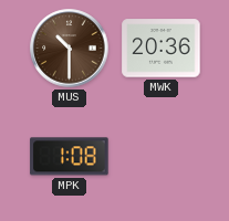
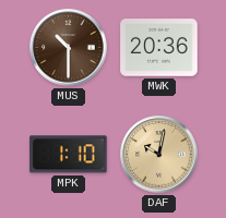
MPK: 1:08 -> 1:10
DAF: none -> 10:02
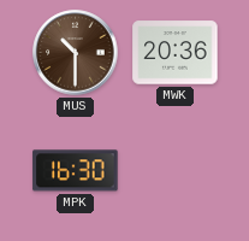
MPK: 1:10 -> 16:30
DAF: 10:02 -> none
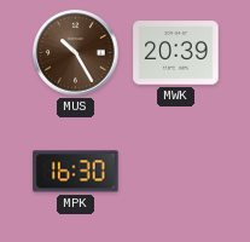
MUS: 10:30 -> 10:25
MWK: 20:36 -> 20:39
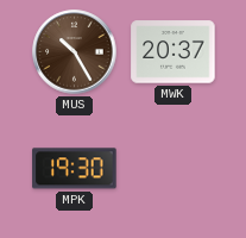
MWK: 20:39 -> 20:37
MPK: 16:30 -> 19:30
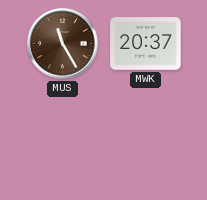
MUS: 10:25 -> 11:25
MPK: 19:30 -> none
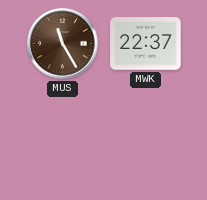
MWK: 20:37 -> 22:37
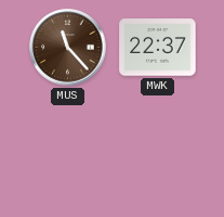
MUS: 11:25 -> 11:23
